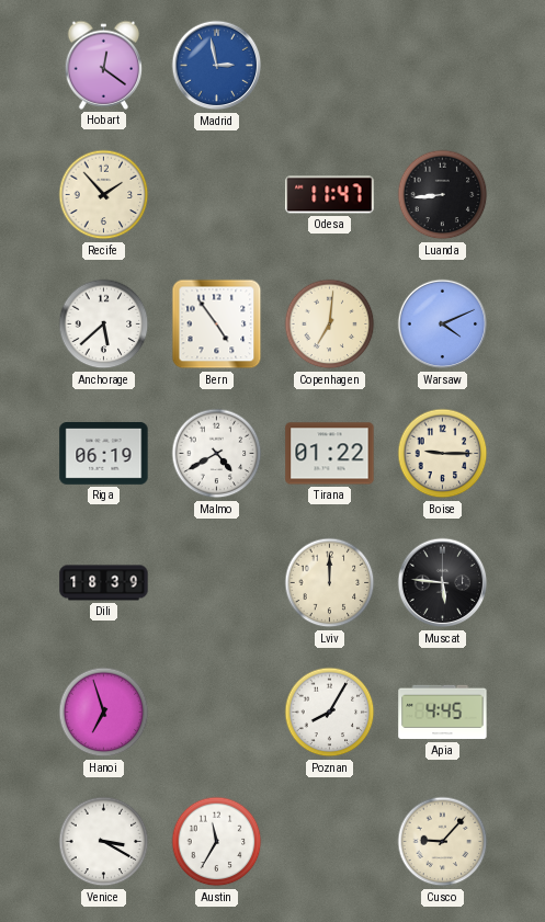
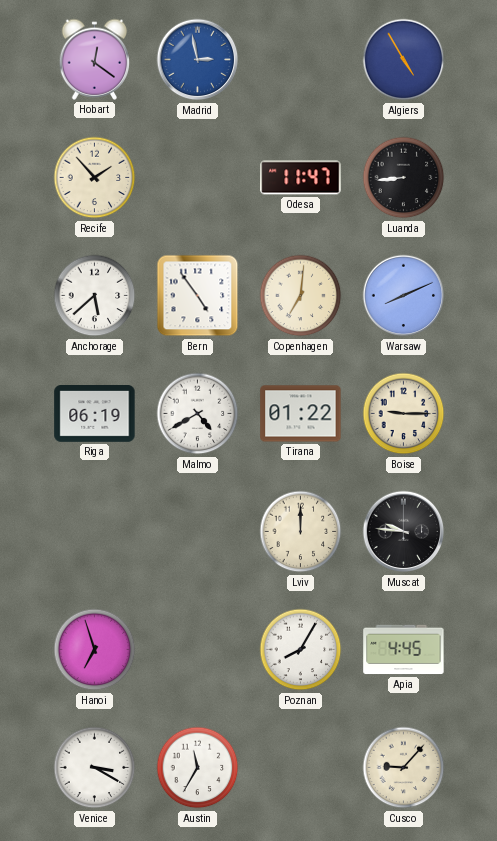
Algiers: none -> 4:55
Warsaw: 4:11 -> 8:11
Dili: 18:39 -> none
Muscat: 5:46 -> 9:46
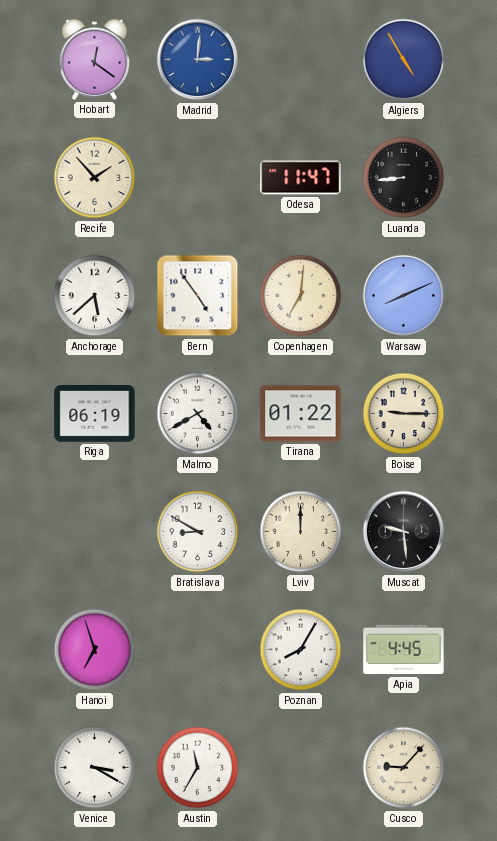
Madrid: 2:58 -> 3:01
Bratislava: none -> 8:50
Muscat: 9:46 -> 9:29
